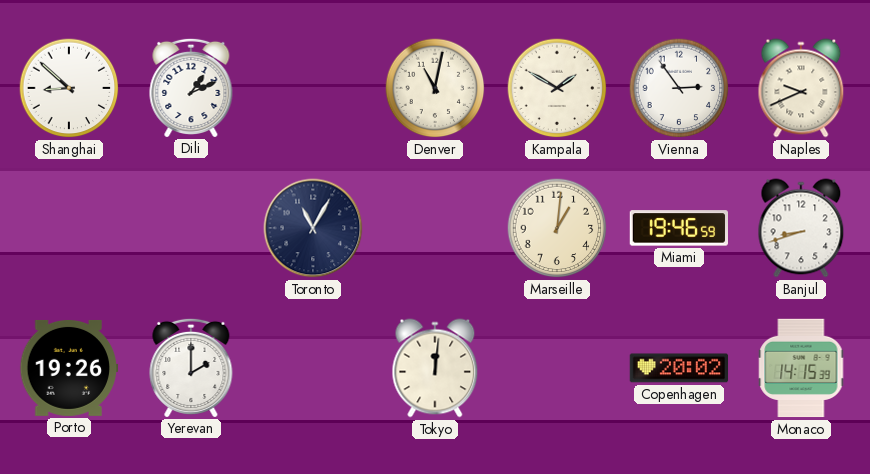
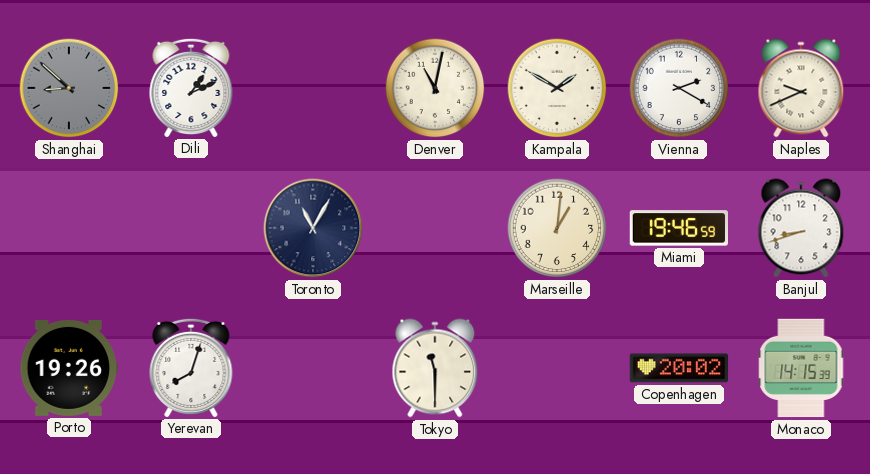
Shanghai dial: white -> grey
Vienna: 2:54 -> 2:20
Yerevan: 2:00 -> 8:03
Tokyo: 12:01 -> 11:30
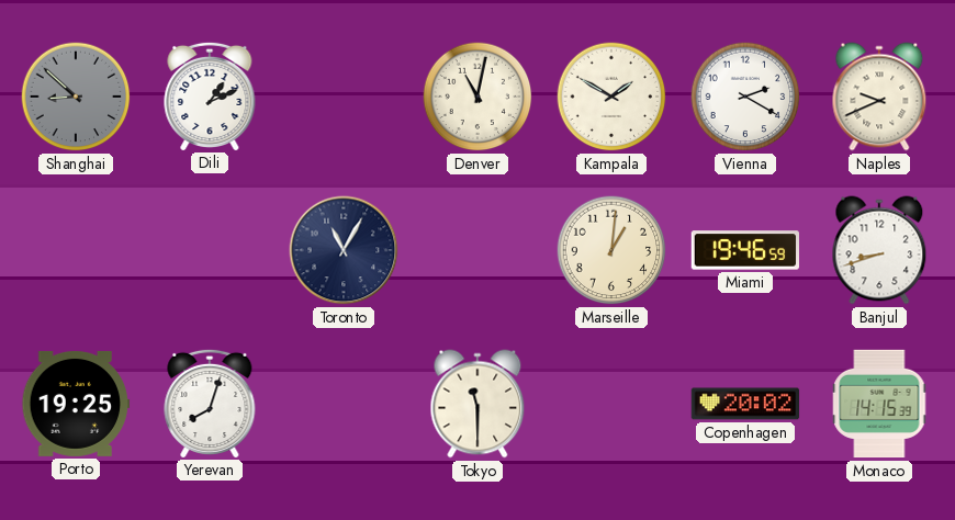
Porto: 19:26 -> 19:25
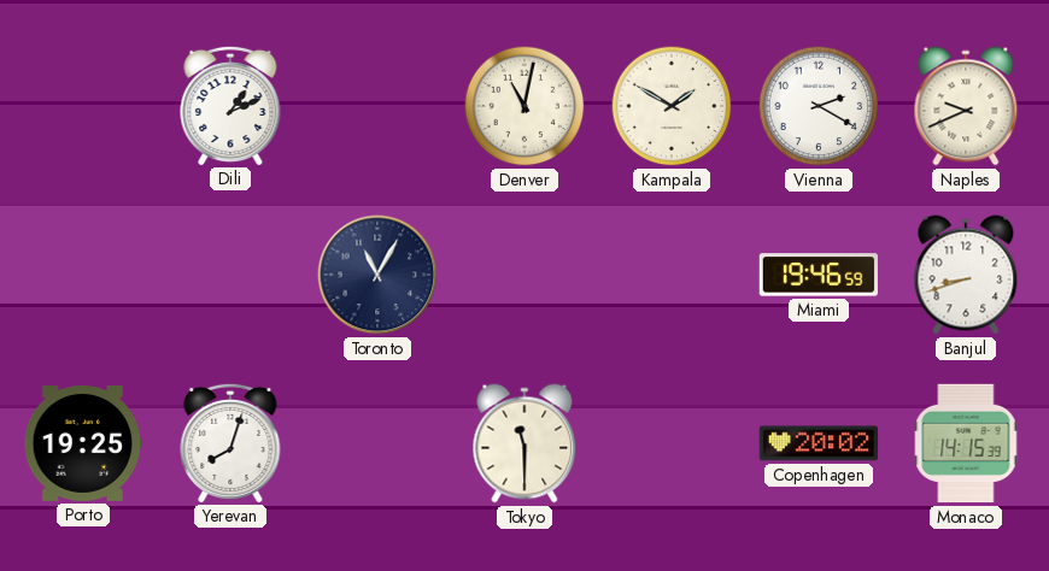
Shanghai: 8:52 -> none
Marseille: 1:01 -> none
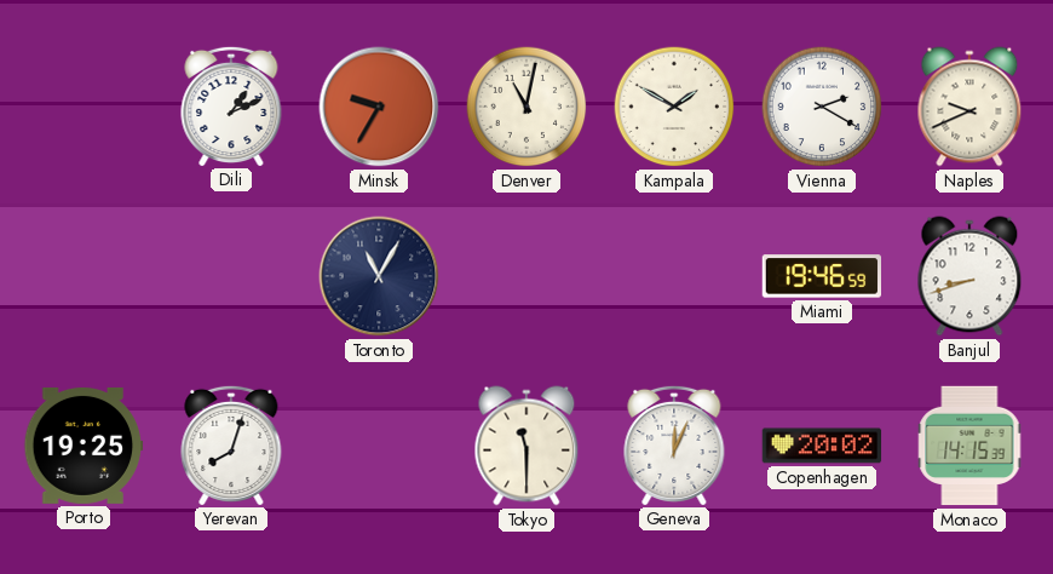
Minsk: none -> 9:35
Geneva: none -> 12:04
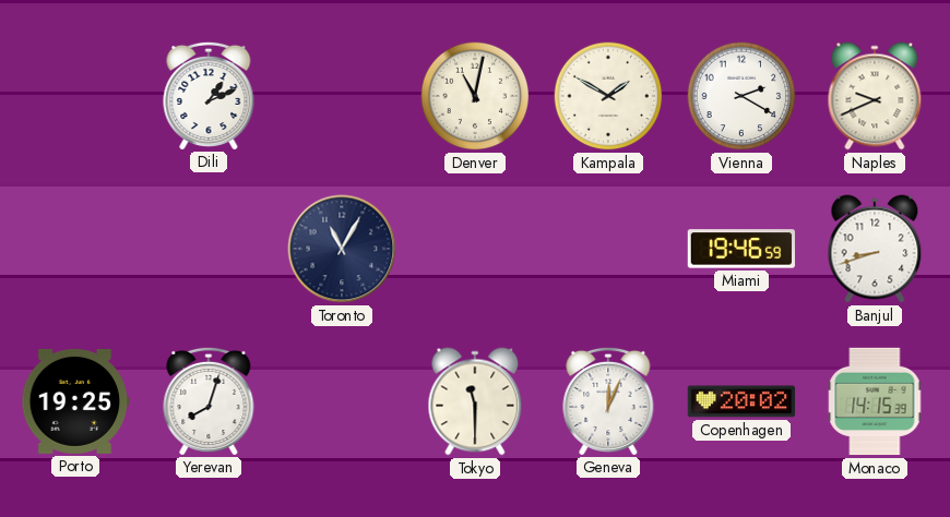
Minsk: 9:35 -> none
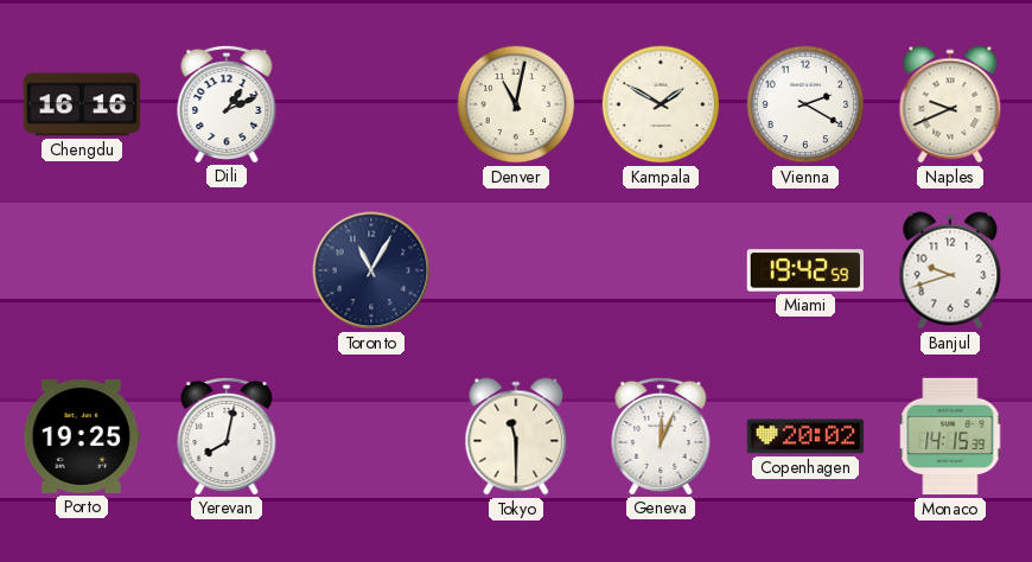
Chengdu: none -> 16:16
Miami: 19:46 -> 19:42
Banjul: 8:42 -> 9:42
Yerevan: 8:03 -> 8:02
